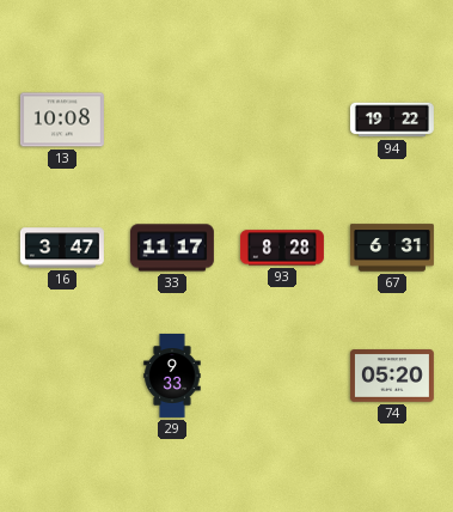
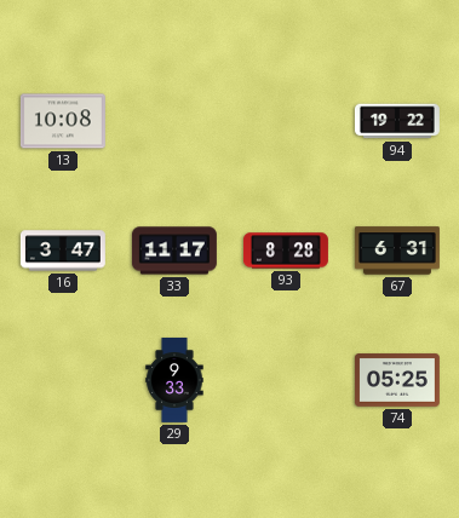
74: 05:20 -> 05:25
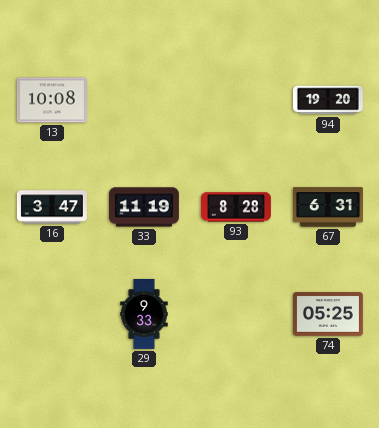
94: 19:22 -> 19:20
33: 11:17 -> 11:19
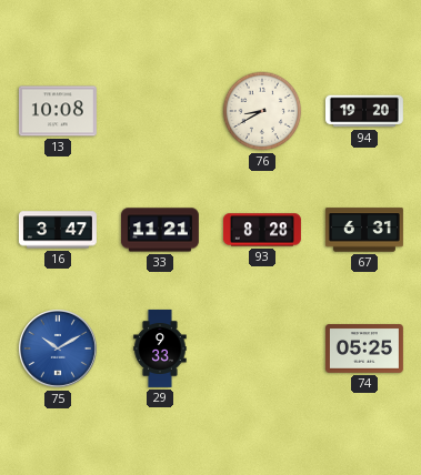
76: none -> 8:40
33: 11:19 -> 11:21
75: none -> 10:10
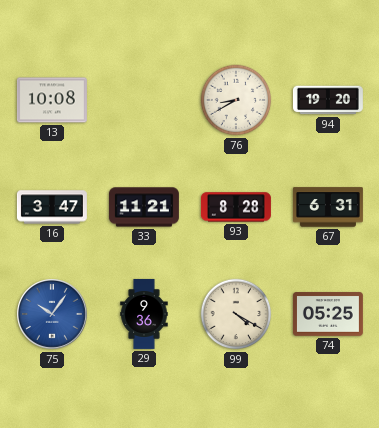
75: 10:10 -> 10:06
29: 9:33 -> 9:36
99: none -> 4:20
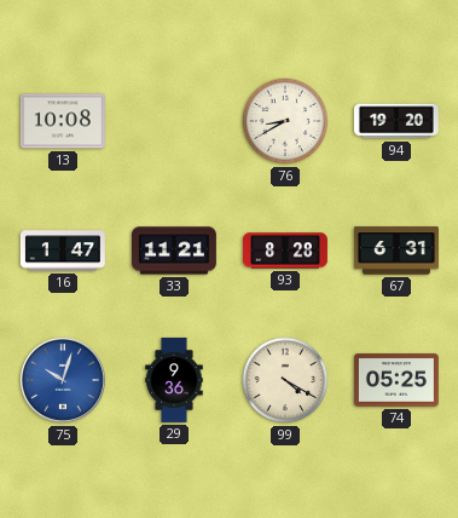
16: 3:47 -> 1:47
75: 10:06 -> 10:03
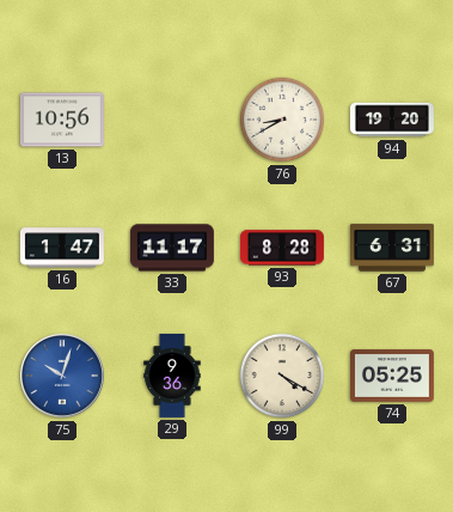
13: 10:08 -> 10:56
33: 11:21 -> 11:17
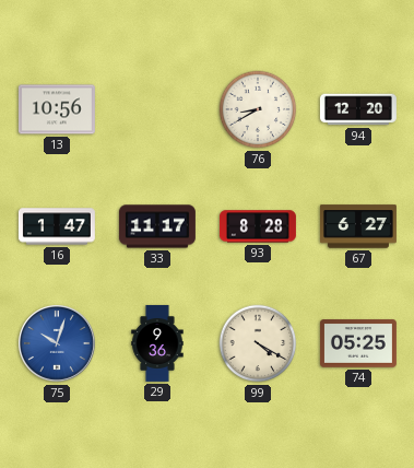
94: 19:20 -> 12:20
67: 6:31 -> 6:27
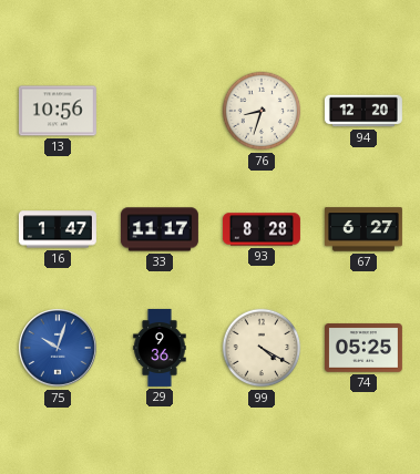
76: 8:40 -> 8:33
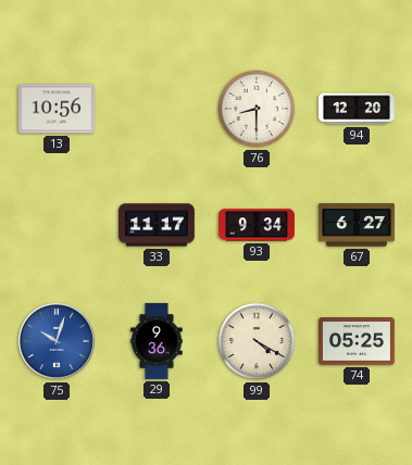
76: 8:33 -> 8:30
16: 1:47 -> none
93: 8:28 -> 9:34
